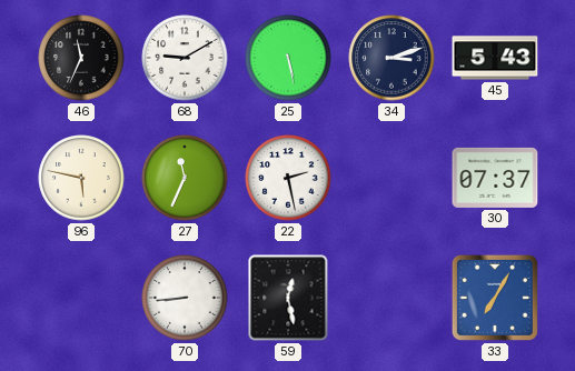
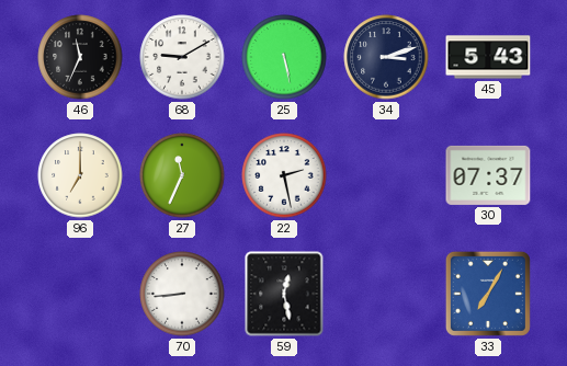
96: 5:47 -> 7:00
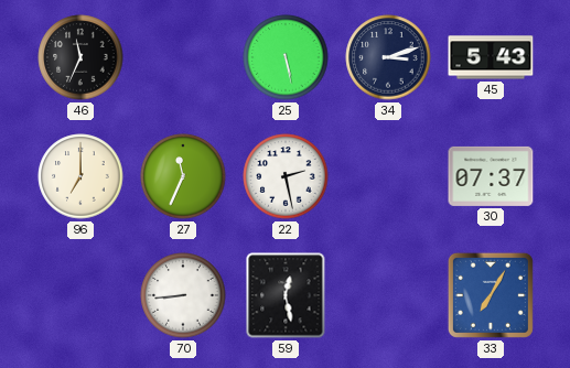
68: 9:10 -> none
